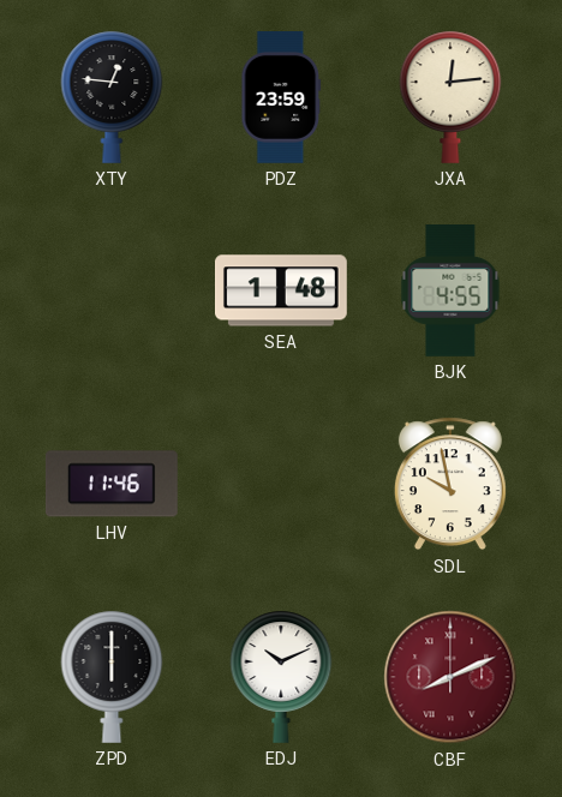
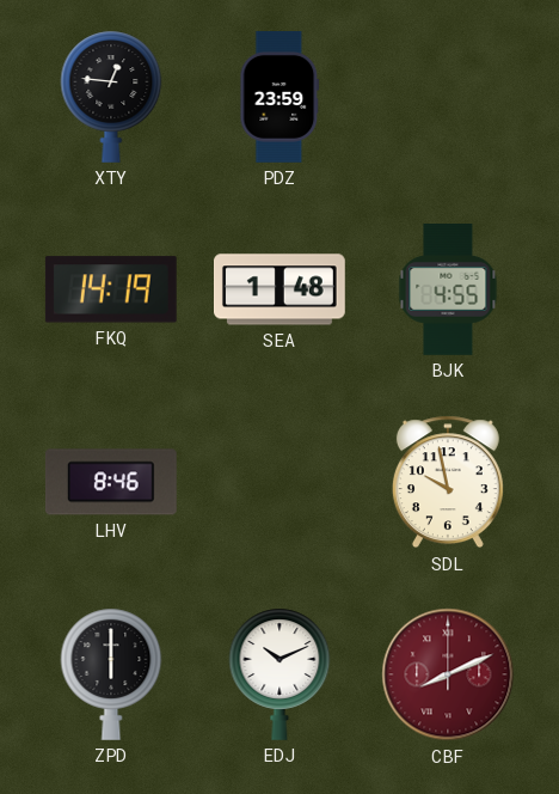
JXA: 12:14 -> none
FKQ: none -> 14:19
LHV: 11:46 -> 8:46
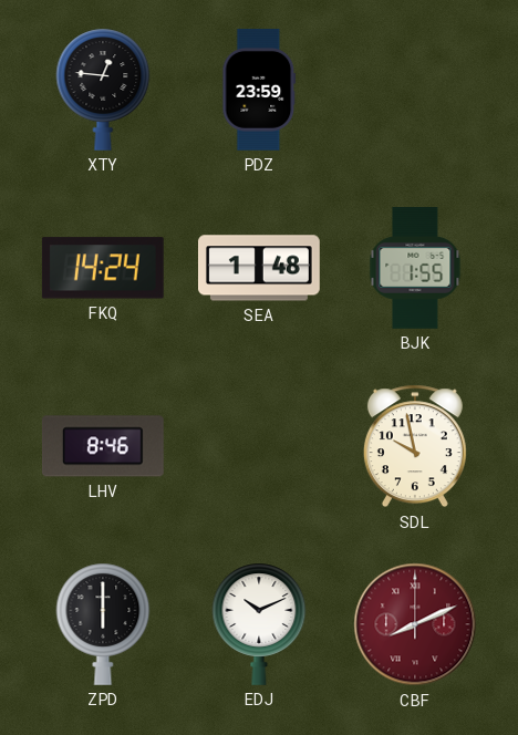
FKQ: 14:19 -> 14:24
BJK: 4:55 -> 1:55
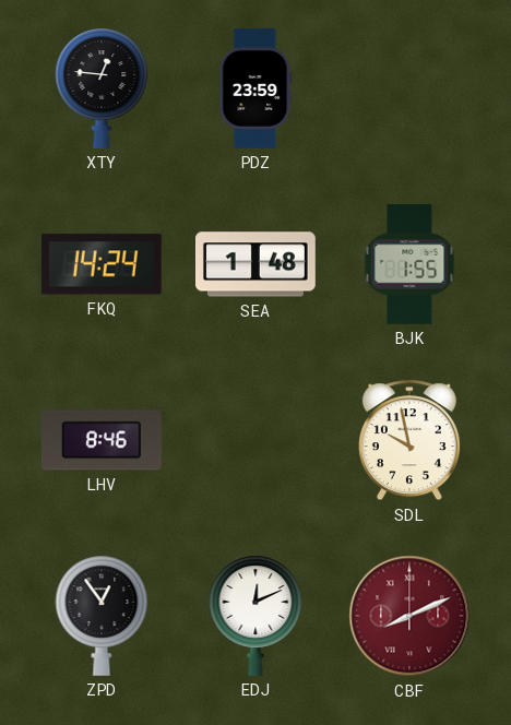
ZPD: 6:00 -> 12:54
EDJ: 10:11 -> 12:11
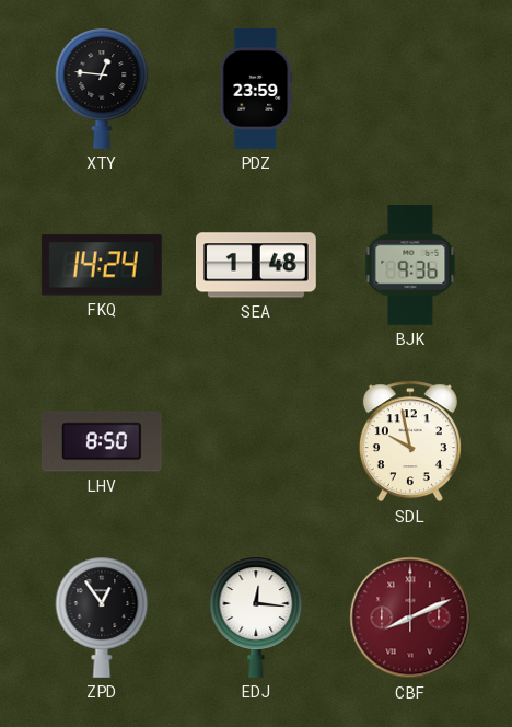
BJK: 1:55 -> 9:36
LHV: 8:46 -> 8:50
EDJ: 12:11 -> 12:16
